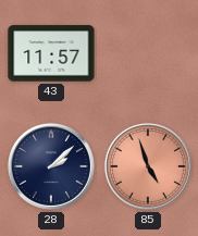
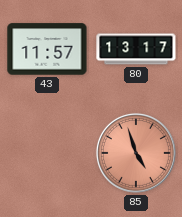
80: none -> 13:17
28: 2:08 -> none
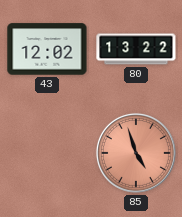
43: 11:57 -> 12:02
80: 13:17 -> 13:22
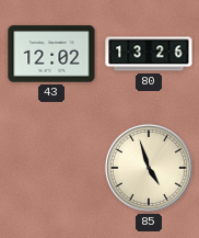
80: 13:22 -> 13:26
85 dial: salmon -> cream
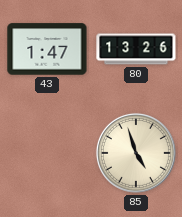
43: 12:02 -> 1:47
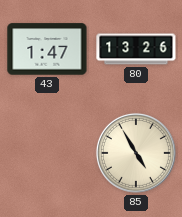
85: 4:57 -> 4:55
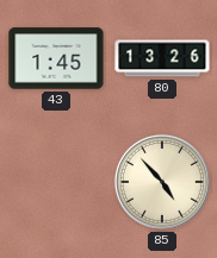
43: 1:47 -> 1:45
85: 4:55 -> 4:53
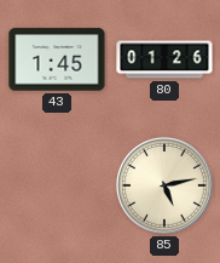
80: 13:26 -> 01:26
85: 4:53 -> 5:13
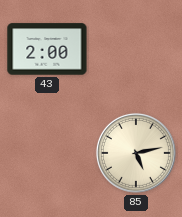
43: 1:45 -> 2:00
80: 01:26 -> none
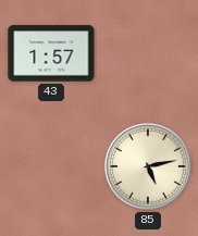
43: 2:00 -> 1:57
